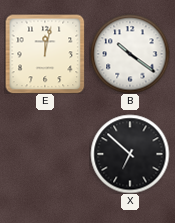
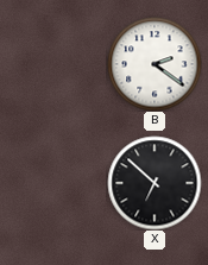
E: 12:02 -> none
B: 10:21 -> 2:21
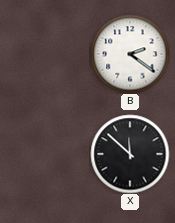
X: 6:52 -> 11:52
